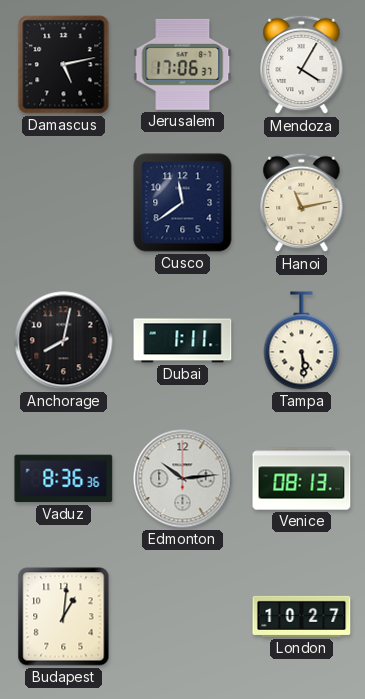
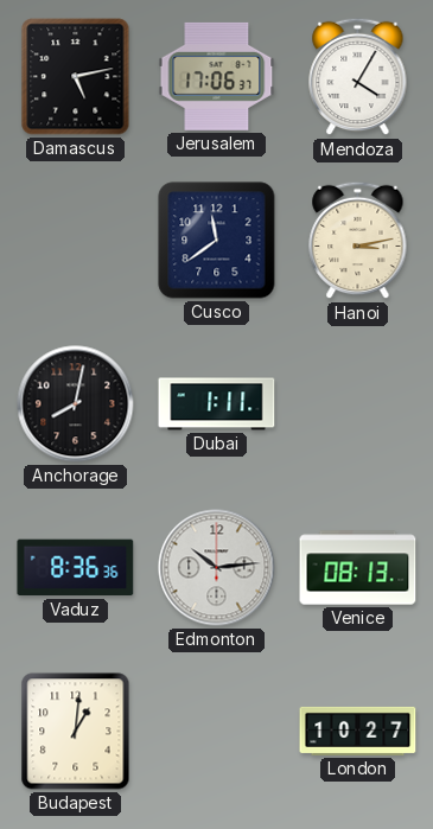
Hanoi: 11:13 -> 3:13
Tampa: 5:29 -> none
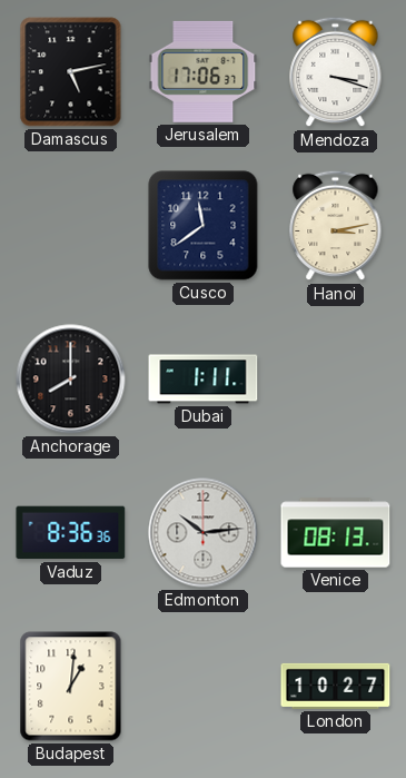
Mendoza: 4:05 -> 3:18
Anchorage: 8:02 -> 8:00
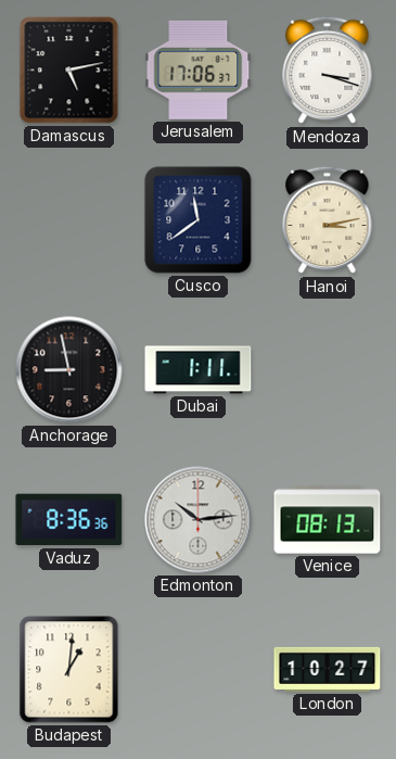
Anchorage: 8:00 -> 8:58
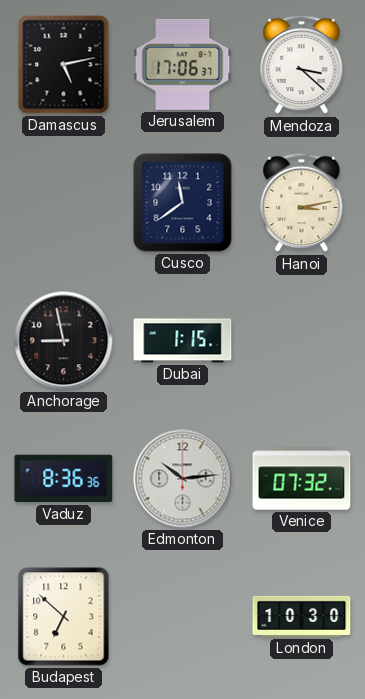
Mendoza: 3:18 -> 3:22
Dubai: 1:11 -> 1:15
Venice: 08:13 -> 07:32
Budapest: 1:01 -> 6:52
London: 10:27 -> 10:30
